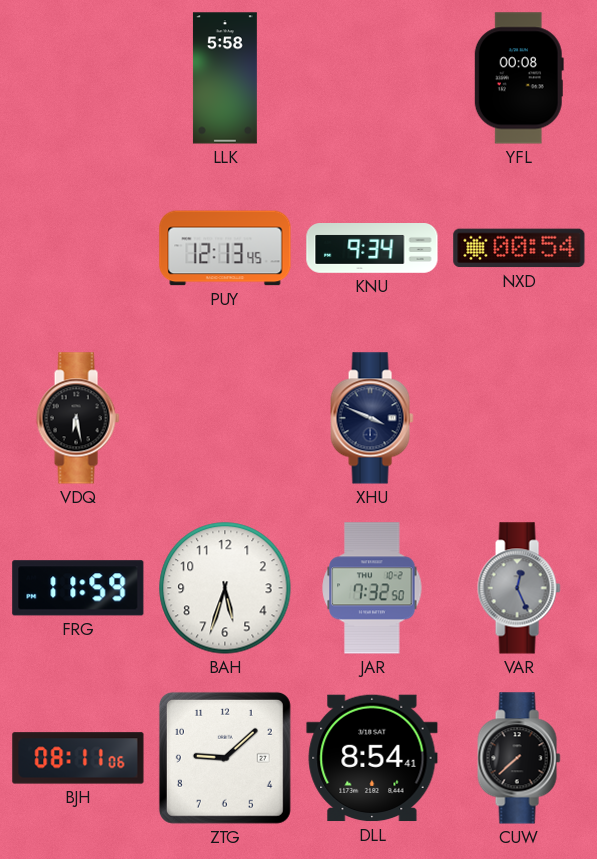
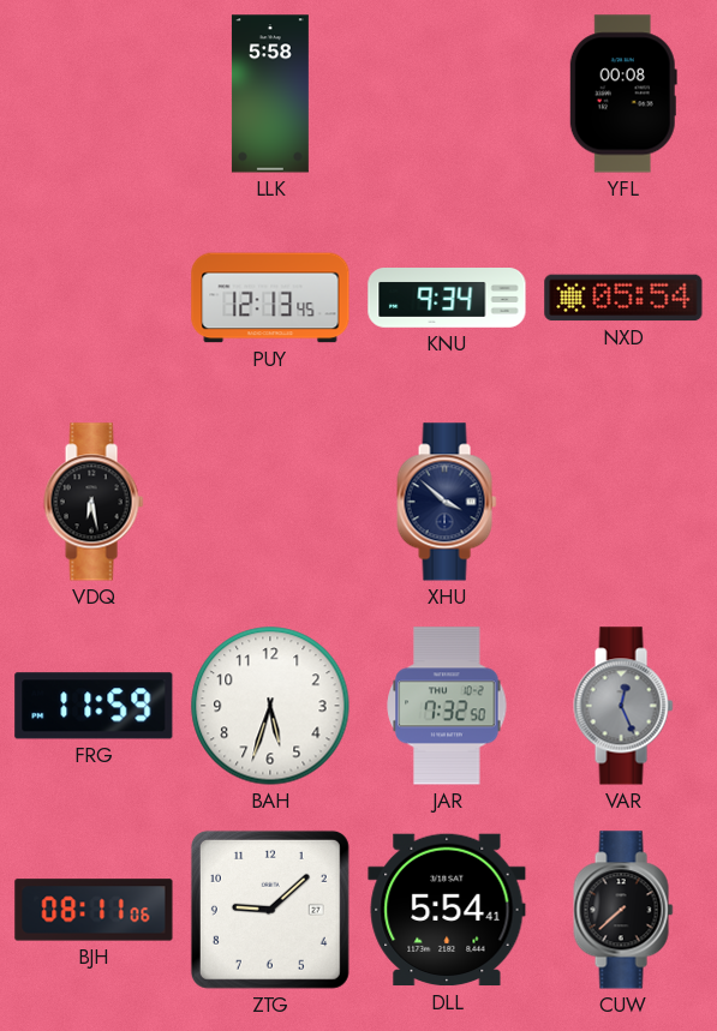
NXD: 00:54 -> 05:54
XHU: 3:49 -> 3:52
DLL: 8:54 -> 5:54
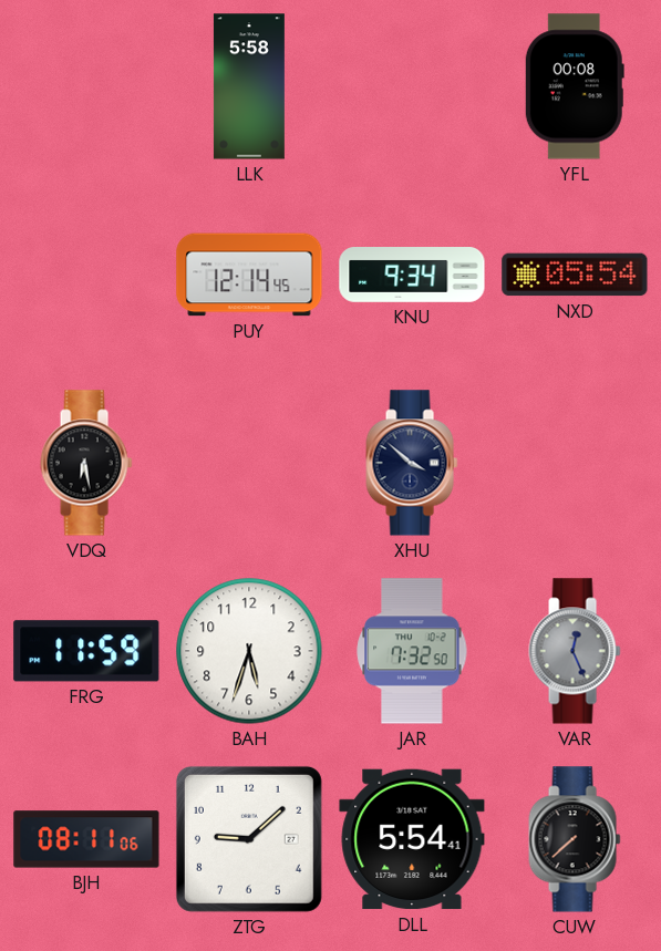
PUY: 12:13 -> 12:14
